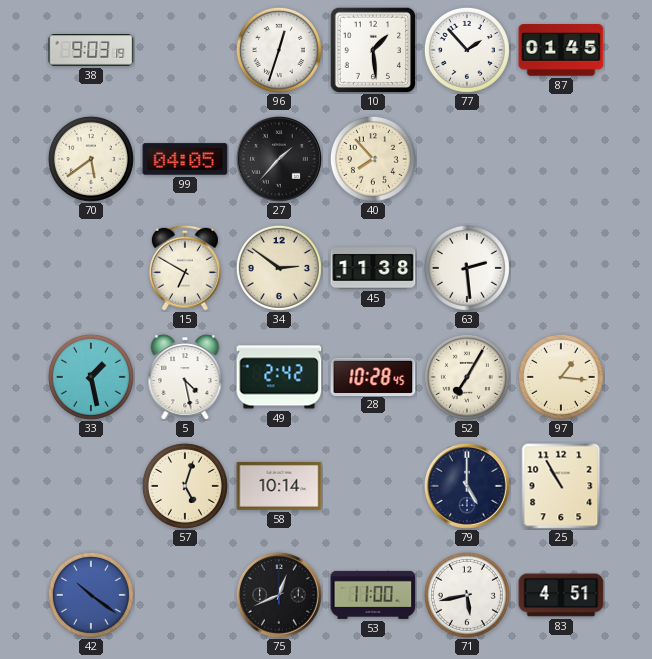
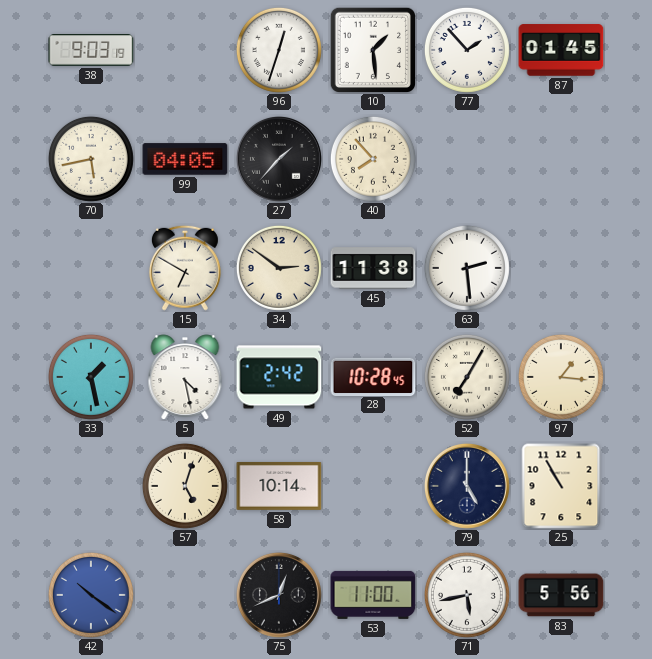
70: 5:39 -> 5:43
83: 4:51 -> 5:56
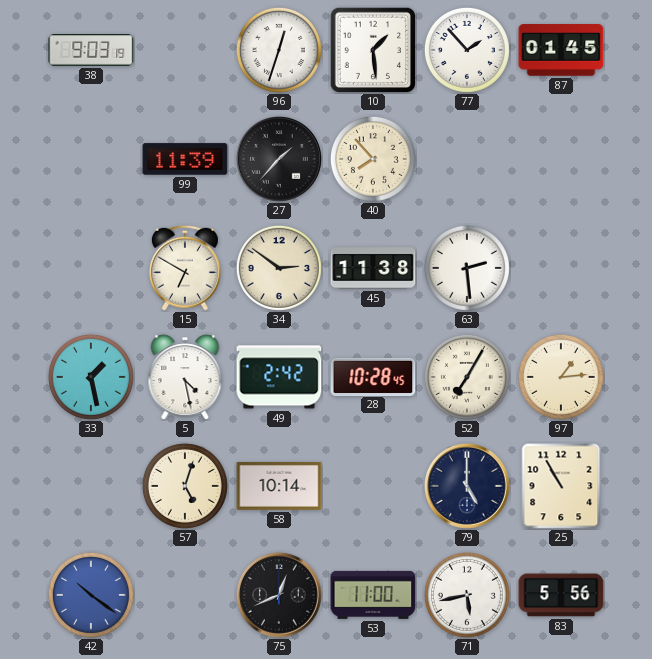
70: 5:43 -> none
99: 04:05 -> 11:39
97: 1:16 -> 1:14
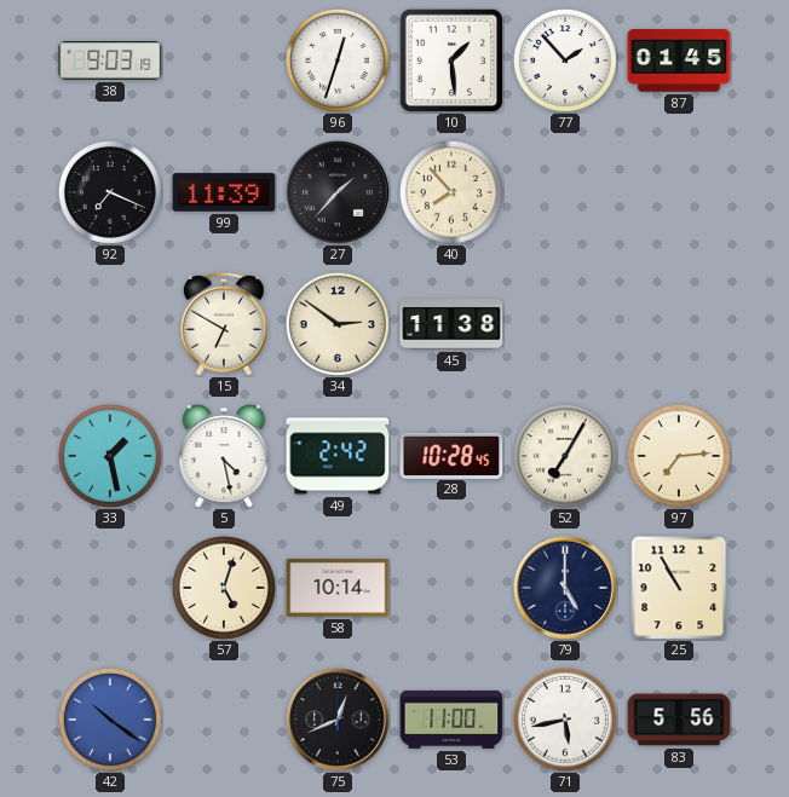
92: none -> 7:19
63: 2:29 -> none
97: 1:14 -> 7:14
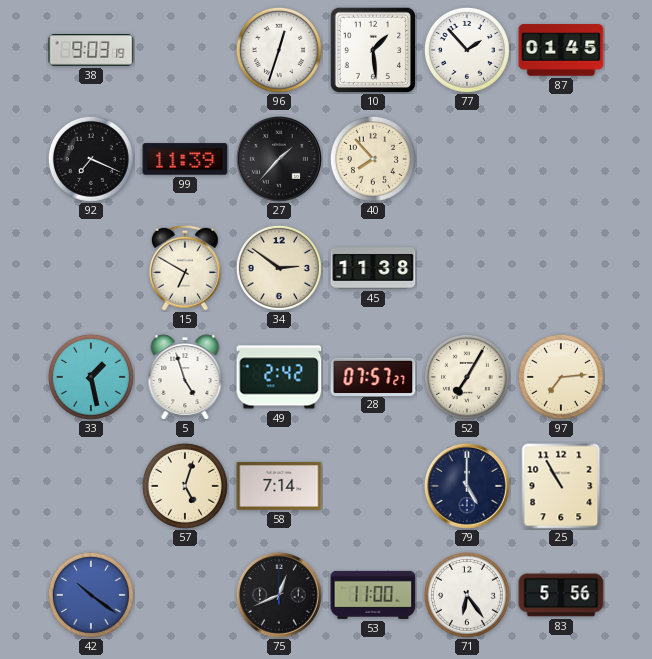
5: 4:28 -> 4:57
28: 10:28 -> 07:57
58: 10:14 -> 7:14
71: 5:43 -> 6:24
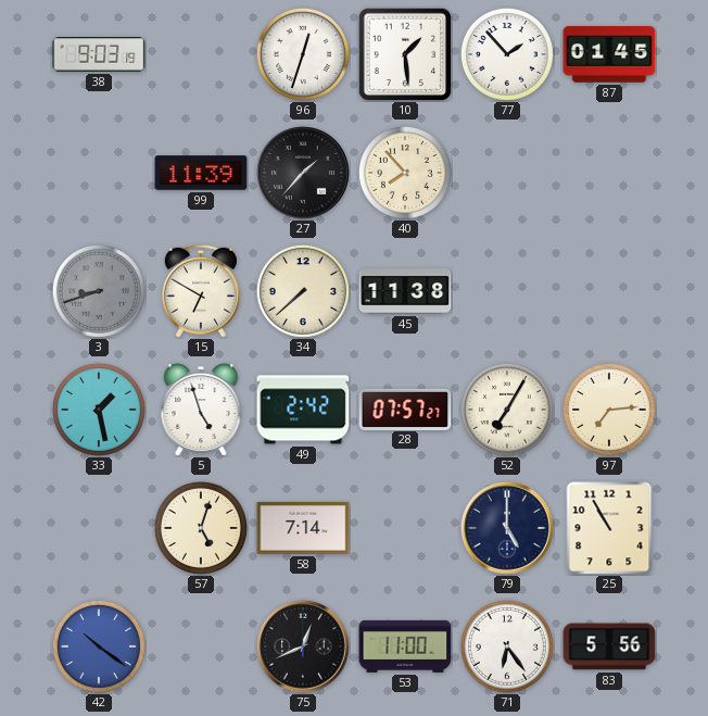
92: 7:19 -> none
3: none -> 8:42
34: 2:51 -> 7:38
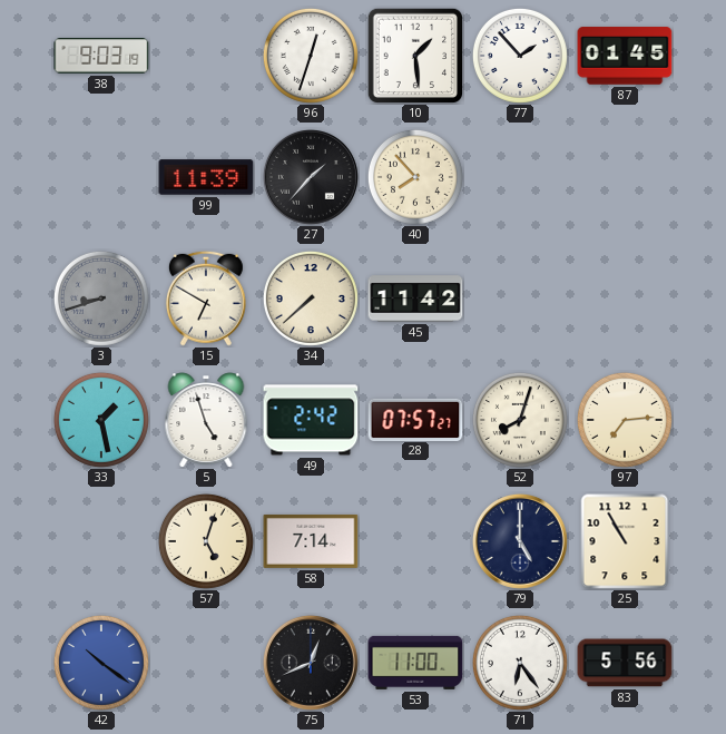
45: 11:38 -> 11:42
52: 7:05 -> 8:03
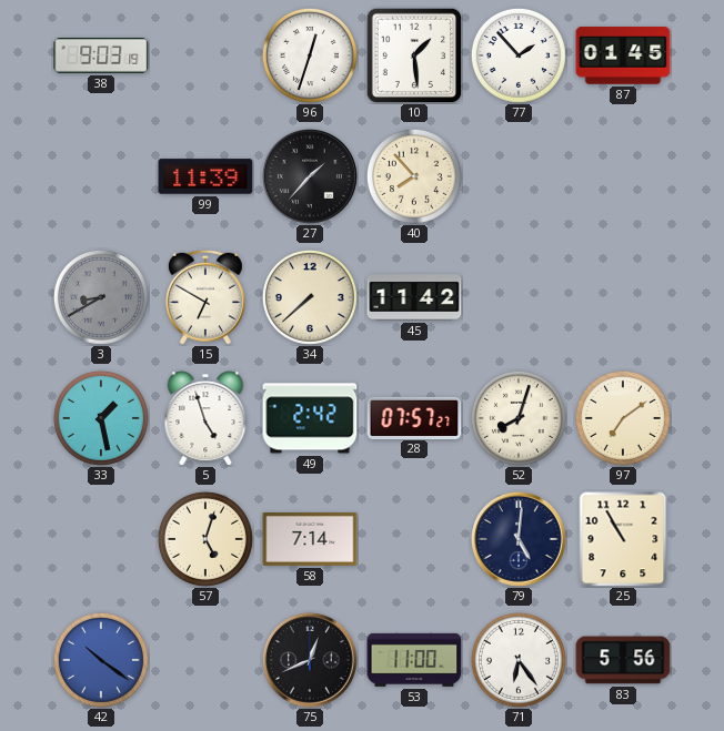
3: 8:42 -> 8:40
97: 7:14 -> 7:09
79: 5:00 -> 5:01
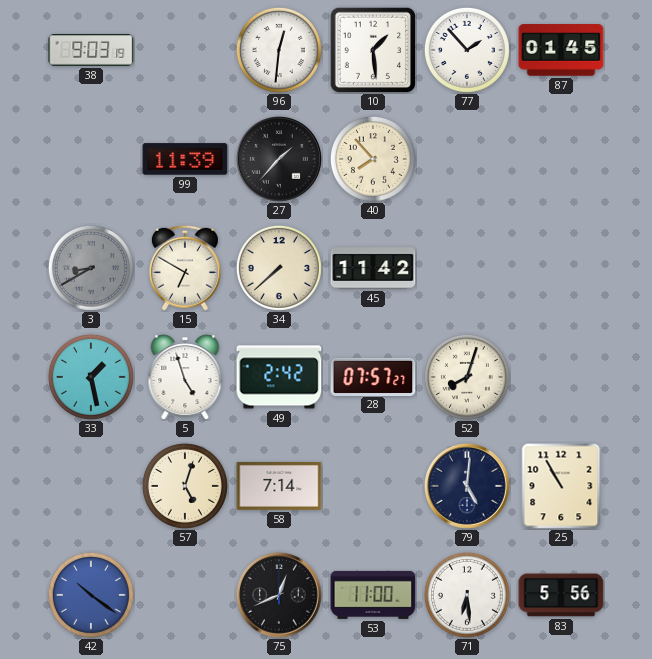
96: 12:33 -> 12:31
97: 7:09 -> none
71: 6:24 -> 6:29
